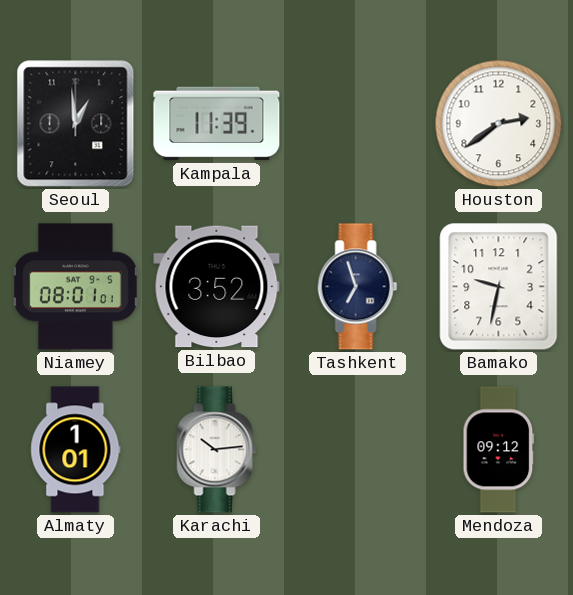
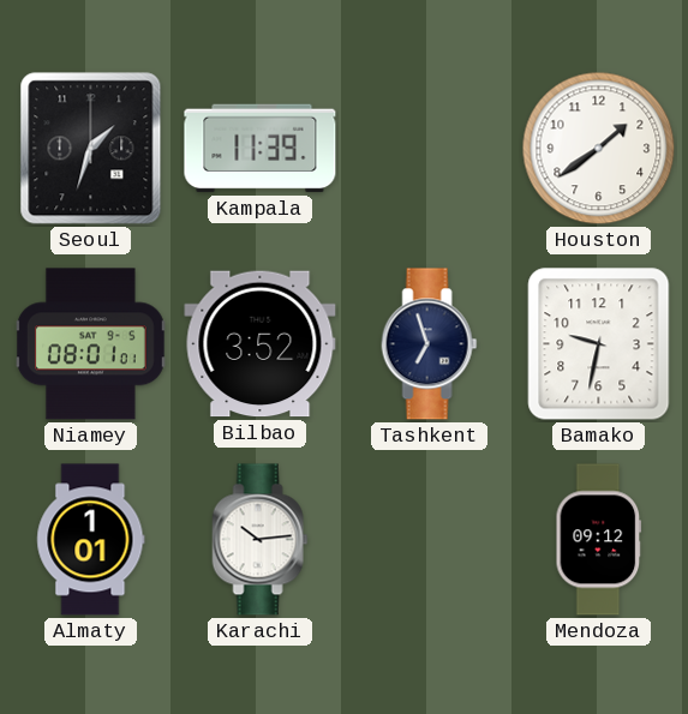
Seoul: 12:59 -> 1:33
Houston: 2:39 -> 1:39
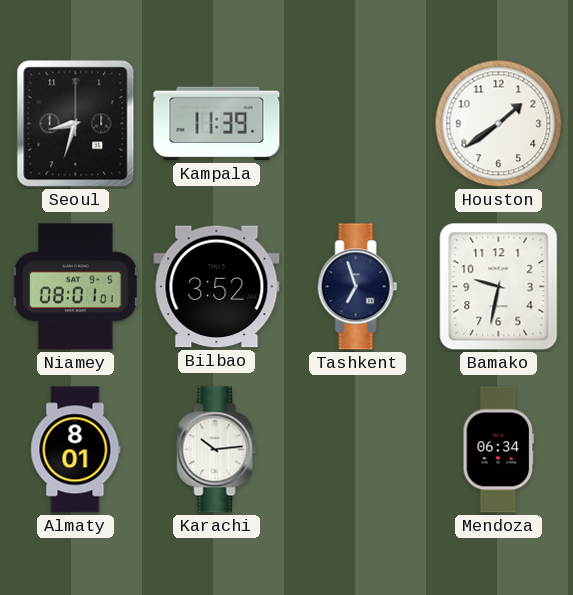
Seoul: 1:33 -> 8:33
Almaty: 1:01 -> 8:01
Mendoza: 09:12 -> 06:34
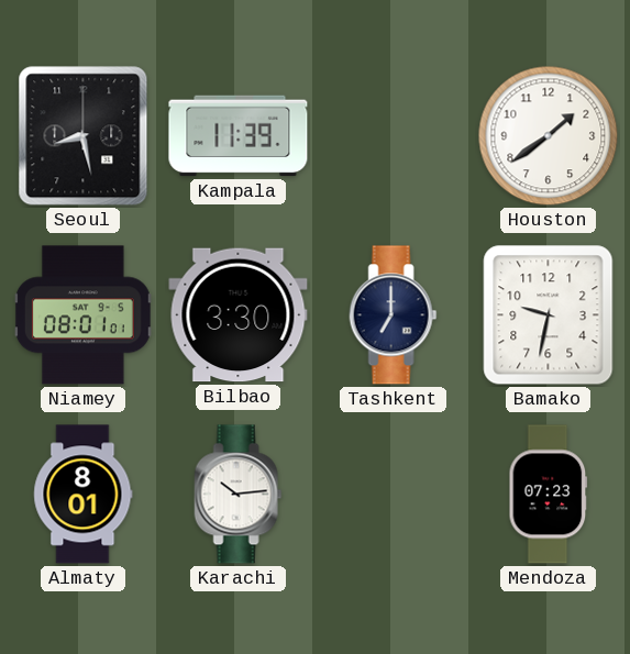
Seoul: 8:33 -> 8:28
Bilbao: 3:52 -> 3:30
Tashkent: 6:57 -> 7:00
Mendoza: 06:34 -> 07:23
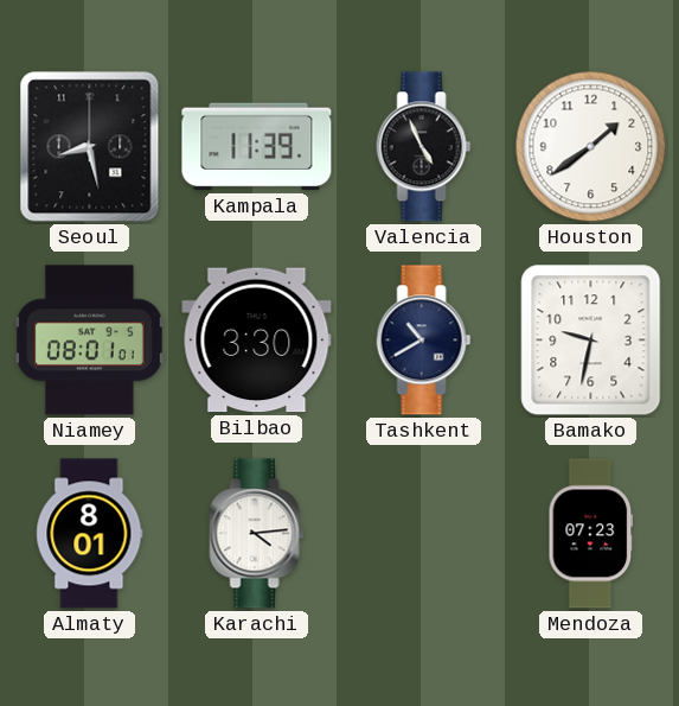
Valencia: none -> 4:56
Tashkent: 7:00 -> 10:40
Karachi: 10:14 -> 4:14
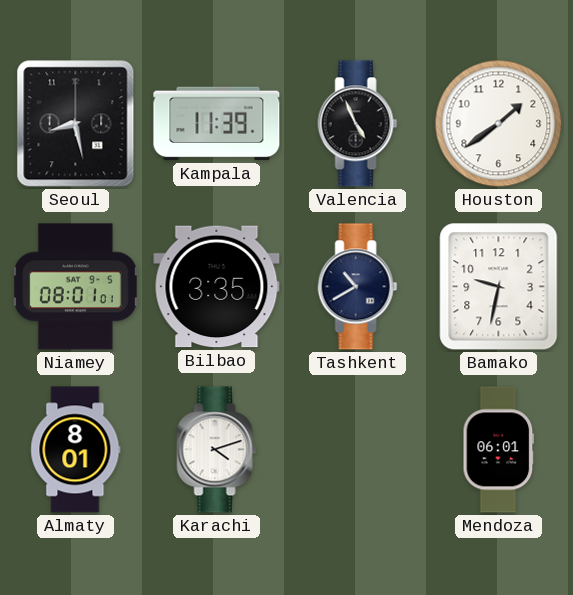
Bilbao: 3:30 -> 3:35
Karachi: 4:14 -> 4:12
Mendoza: 07:23 -> 06:01
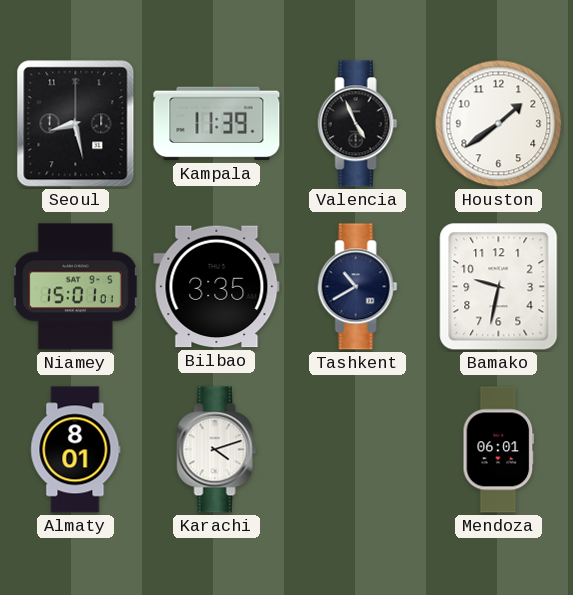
Niamey: 08:01 -> 15:01
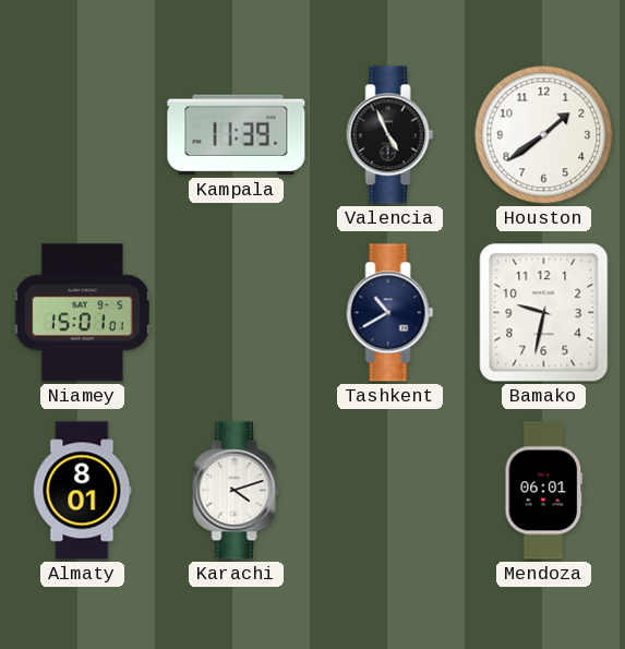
Seoul: 8:28 -> none
Bilbao: 3:35 -> none
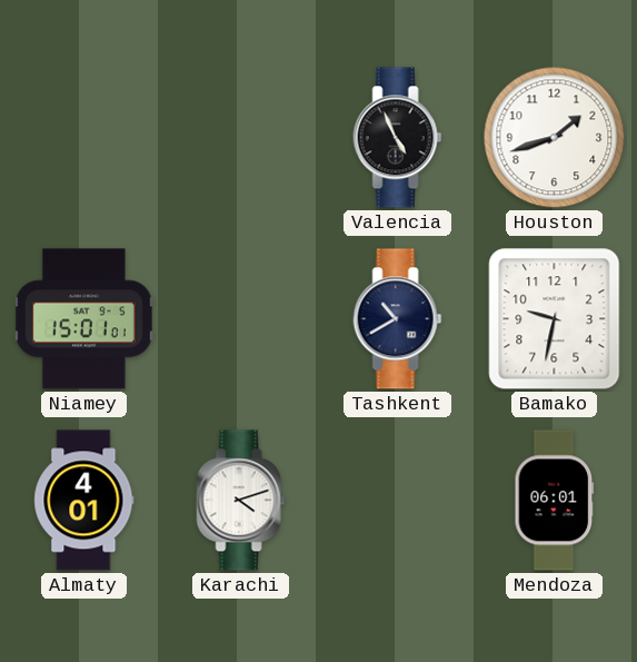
Kampala: 11:39 -> none
Houston: 1:39 -> 1:42
Almaty: 8:01 -> 4:01
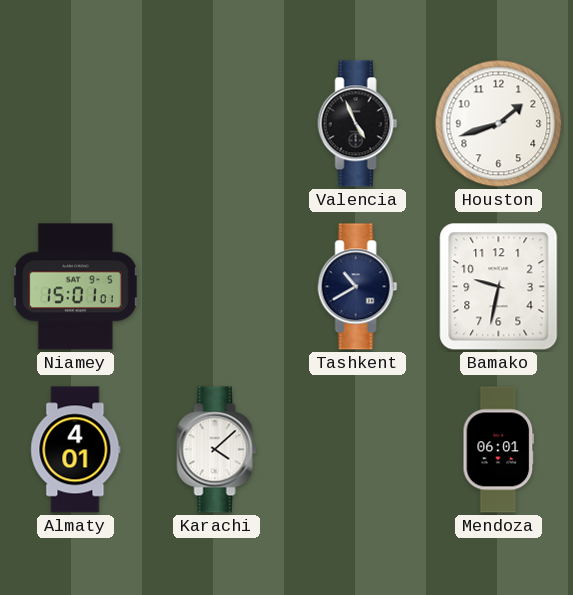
Karachi: 4:12 -> 4:08
